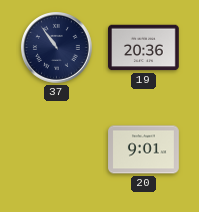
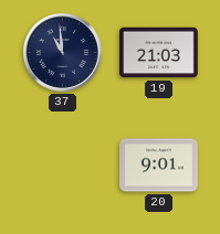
37: 10:54 -> 10:59
19: 20:36 -> 21:03
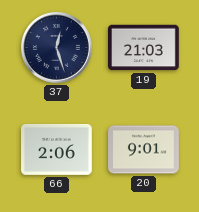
37: 10:59 -> 12:27
66: none -> 2:06
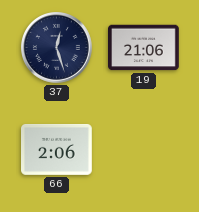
19: 21:03 -> 21:06
20: 9:01 -> none
